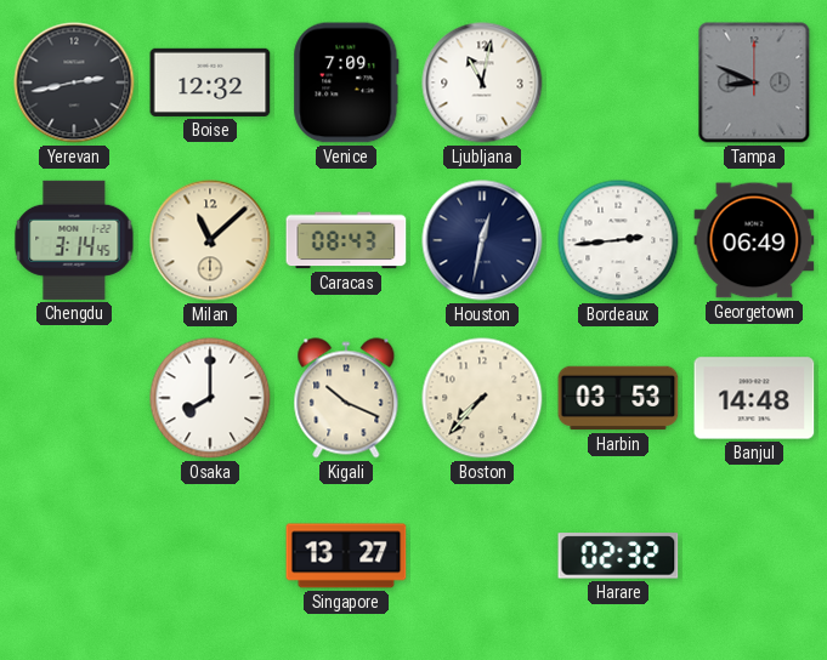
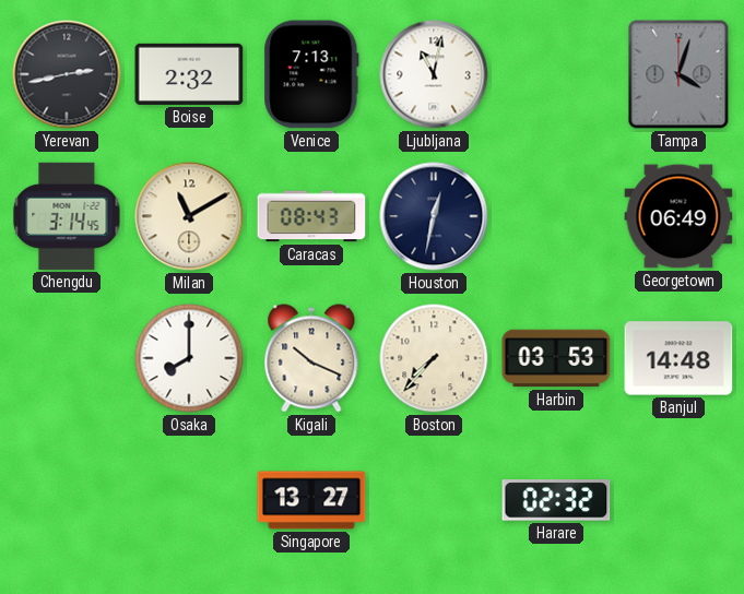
Boise: 12:32 -> 2:32
Venice: 7:09 -> 7:13
Tampa: 8:49 -> 4:03
Milan: 11:08 -> 11:10
Bordeaux: 2:44 -> none
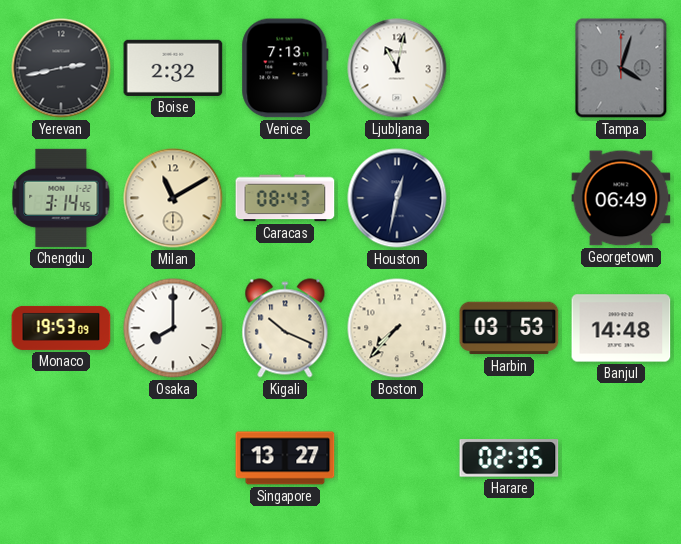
Monaco: none -> 19:53
Harare: 02:32 -> 02:35
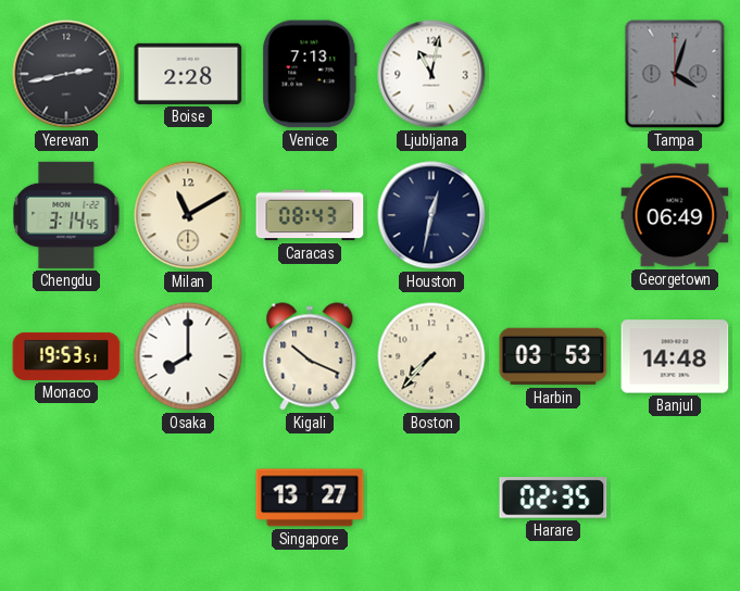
Boise: 2:32 -> 2:28
Monaco: 19:53:09 -> 19:53:51
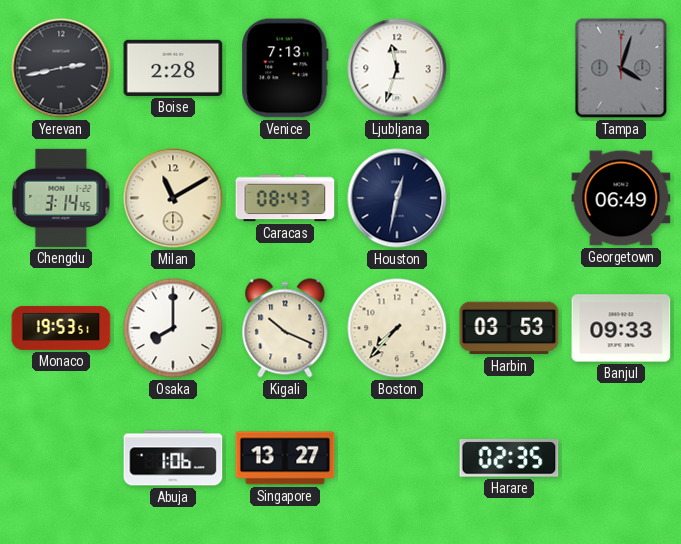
Ljubljana: 11:02 -> 11:33
Banjul: 14:48 -> 09:33
Abuja: none -> 1:06
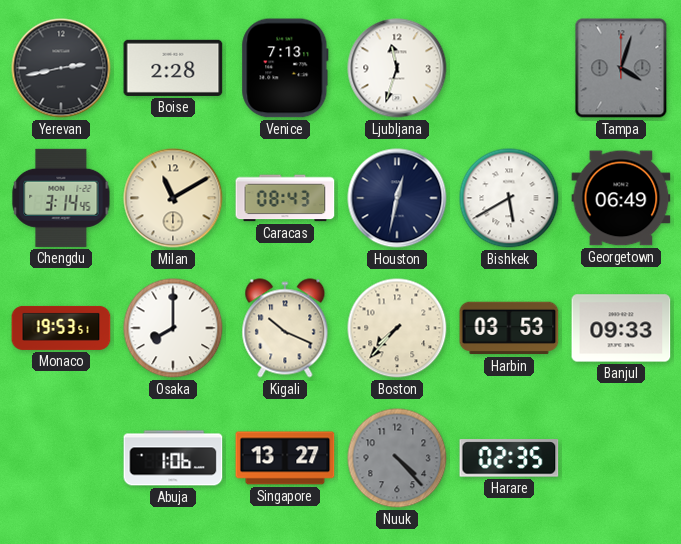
Bishkek: none -> 5:40
Nuuk: none -> 4:23
